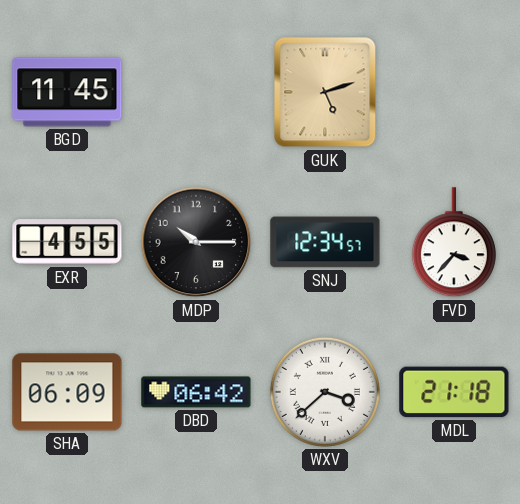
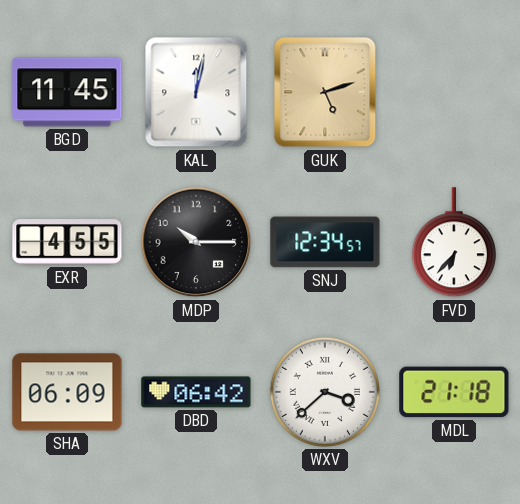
KAL: none -> 12:02
FVD: 3:37 -> 6:37
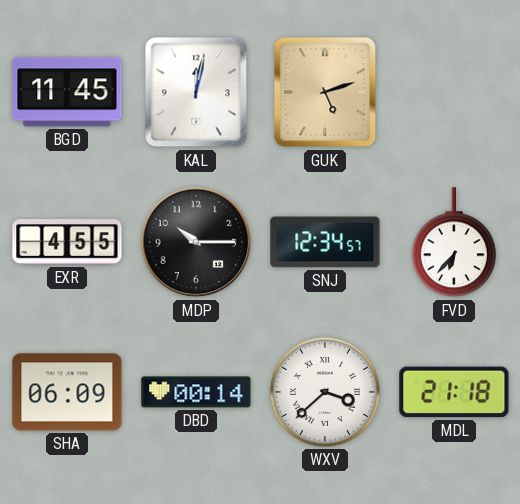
DBD: 06:42 -> 00:14
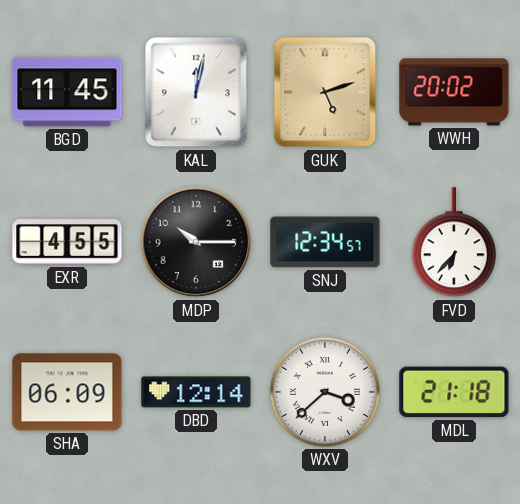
WWH: none -> 20:02
DBD: 00:14 -> 12:14
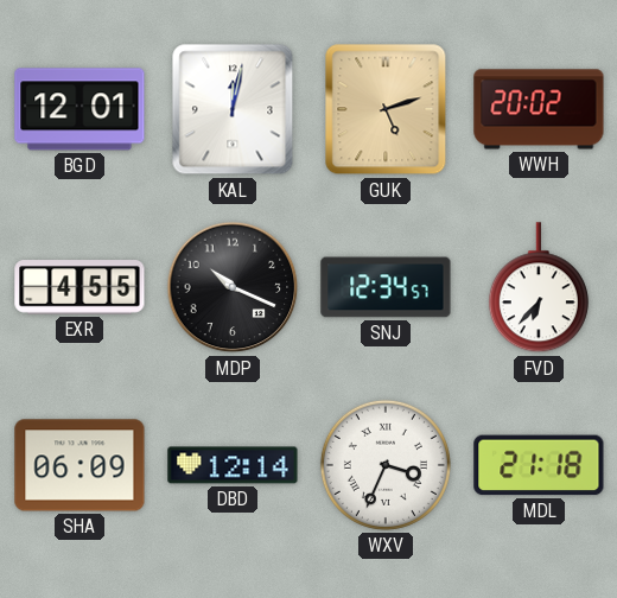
BGD: 11:45 -> 12:01
MDP: 10:15 -> 10:19
WXV: 3:38 -> 3:34
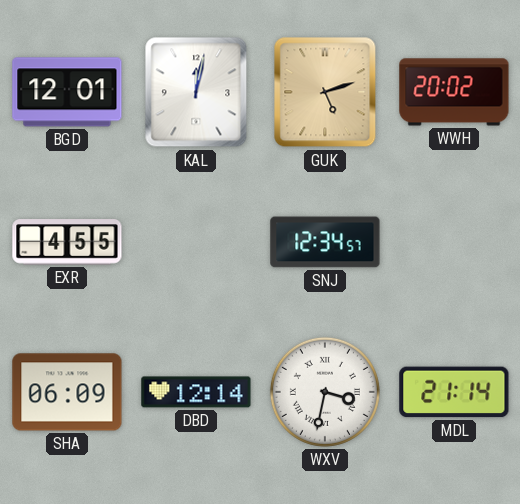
MDP: 10:19 -> none
FVD: 6:37 -> none
WXV: 3:34 -> 3:32
MDL: 21:18 -> 21:14
